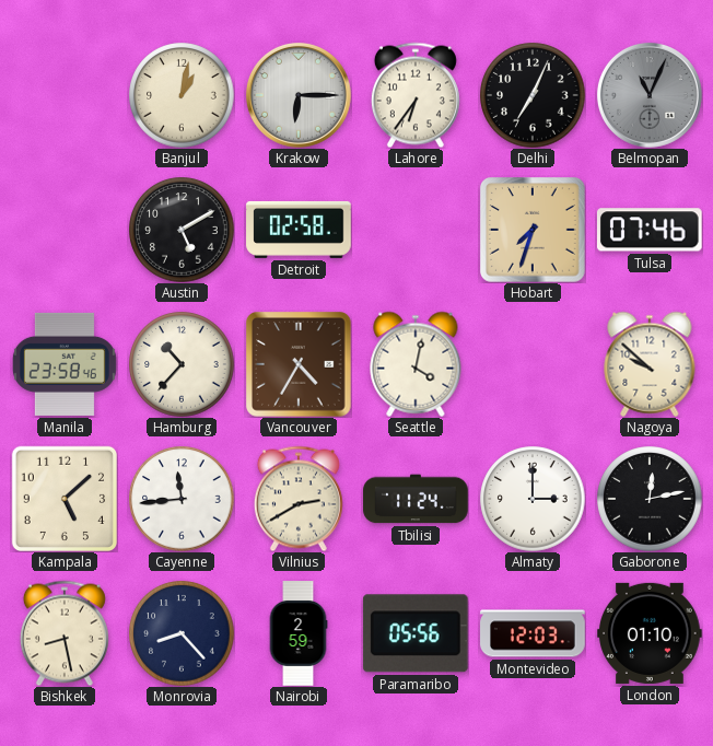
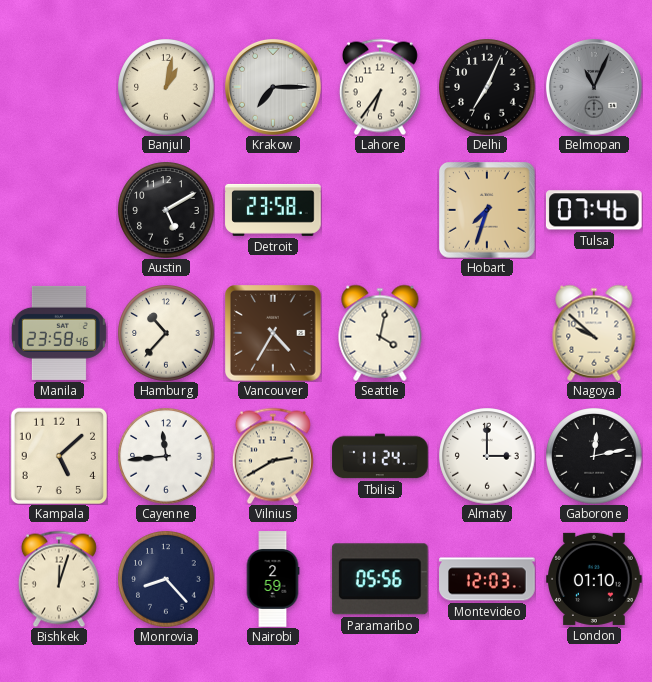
Krakow: 6:15 -> 7:15
Detroit: 02:58 -> 23:58
Bishkek: 8:28 -> 12:03
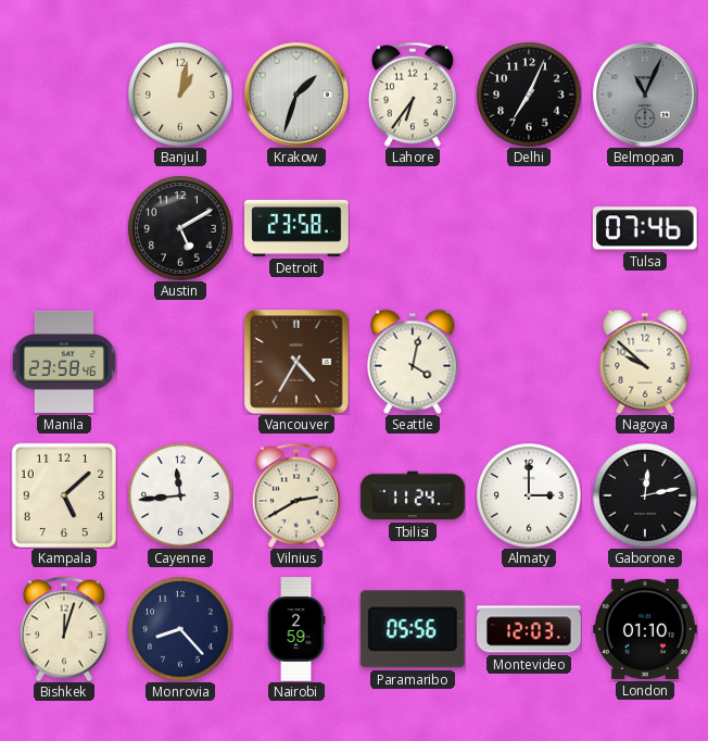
Krakow: 7:15 -> 1:33
Hobart: 7:33 -> none
Hamburg: 10:37 -> none
